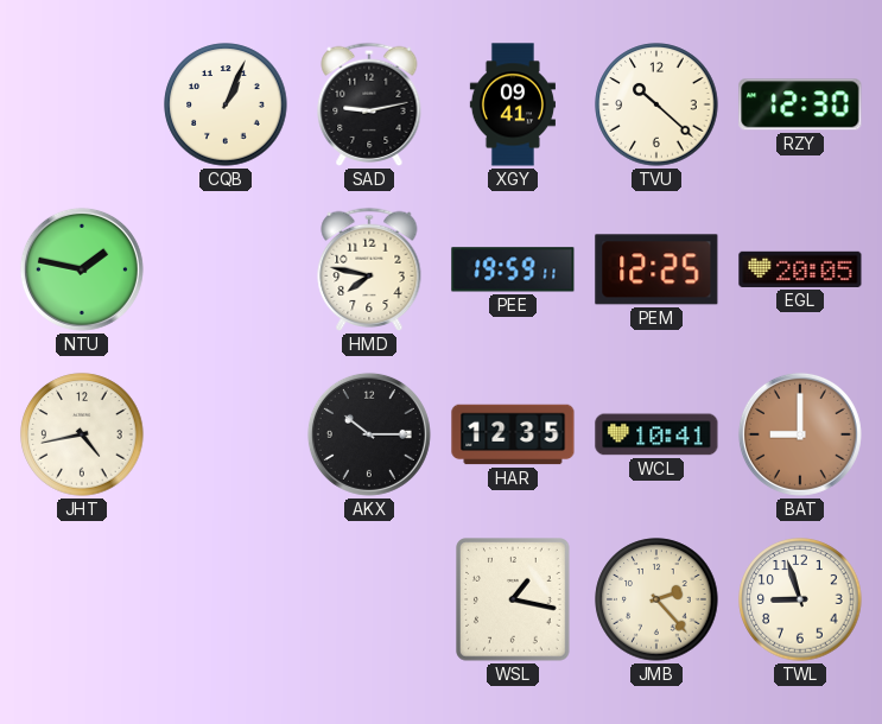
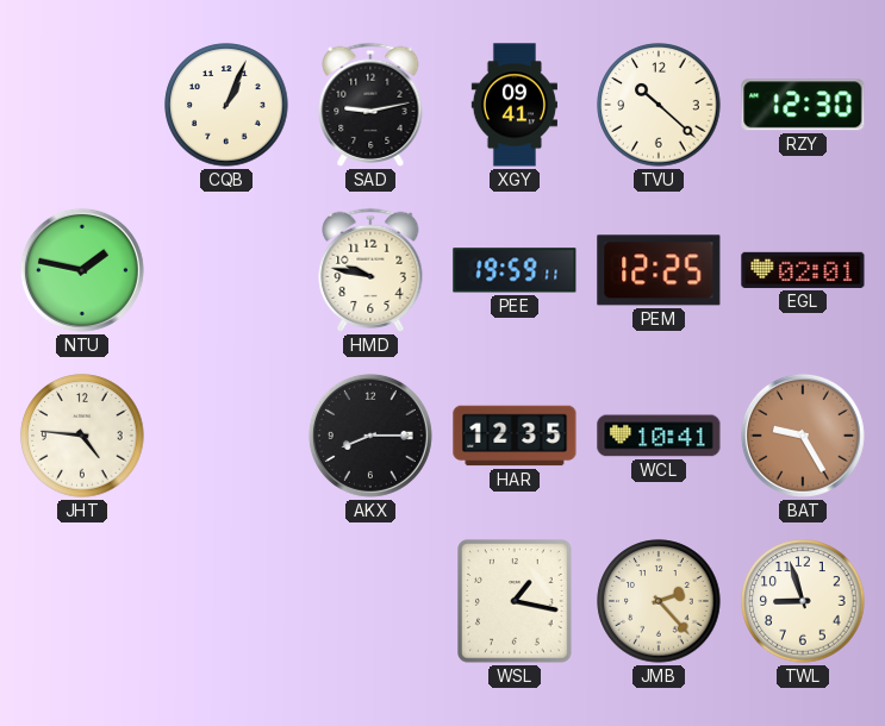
HMD: 7:47 -> 9:47
EGL: 20:05 -> 02:01
JHT: 4:43 -> 4:46
AKX: 10:15 -> 8:15
BAT: 9:00 -> 9:25
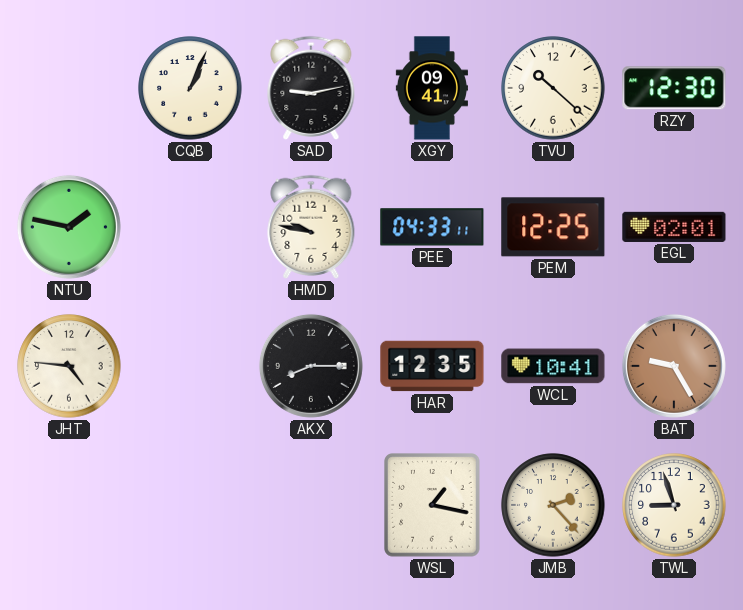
PEE: 19:59 -> 04:33
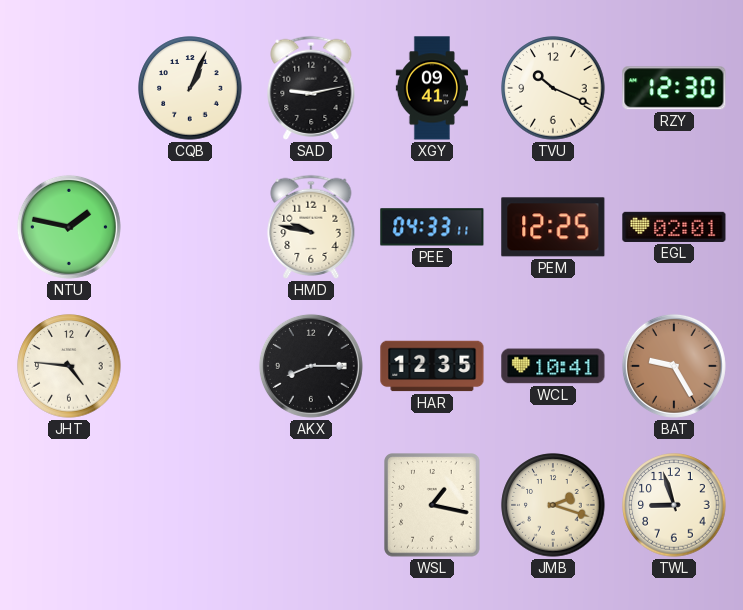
TVU: 10:22 -> 10:19
JMB: 2:23 -> 2:18
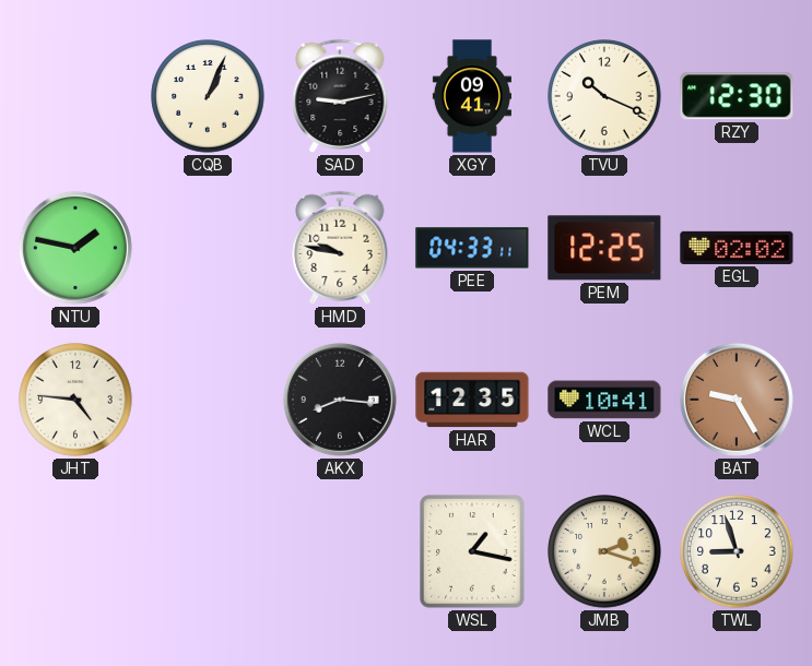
EGL: 02:01 -> 02:02
AKX: 8:15 -> 8:16
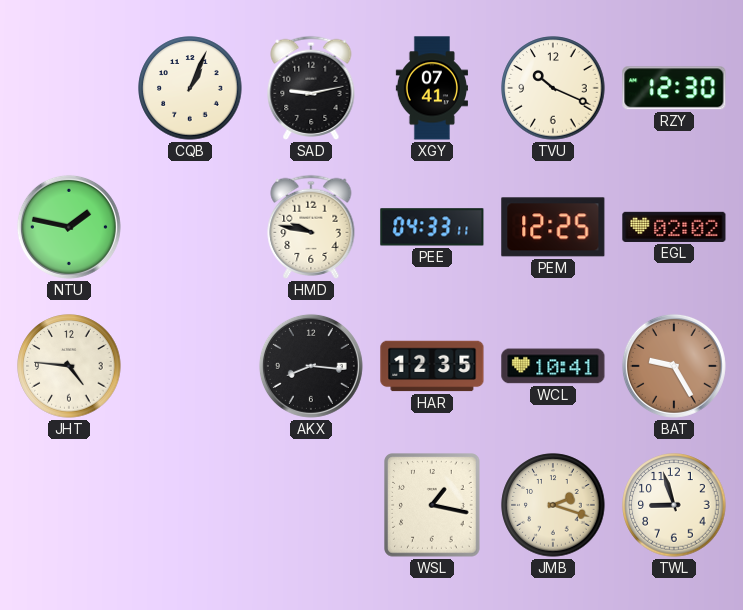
XGY: 09:41 -> 07:41
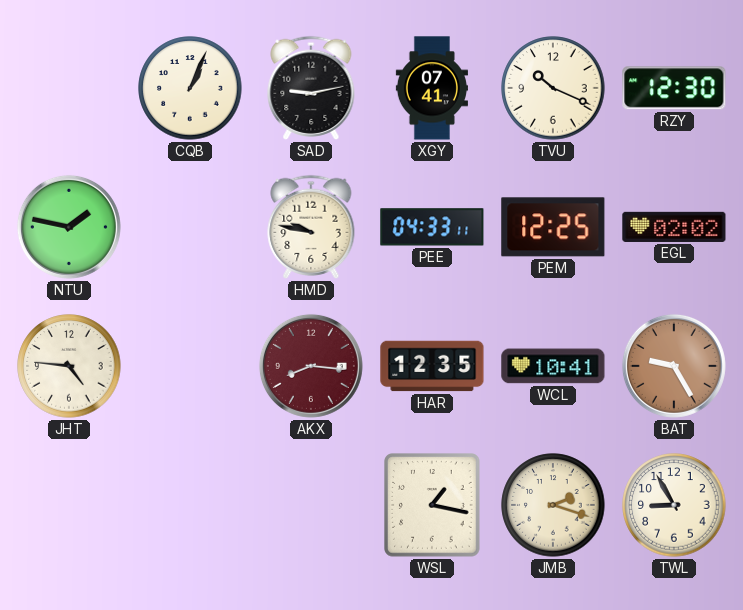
AKX dial: black -> burgundy
TWL: 8:57 -> 8:55
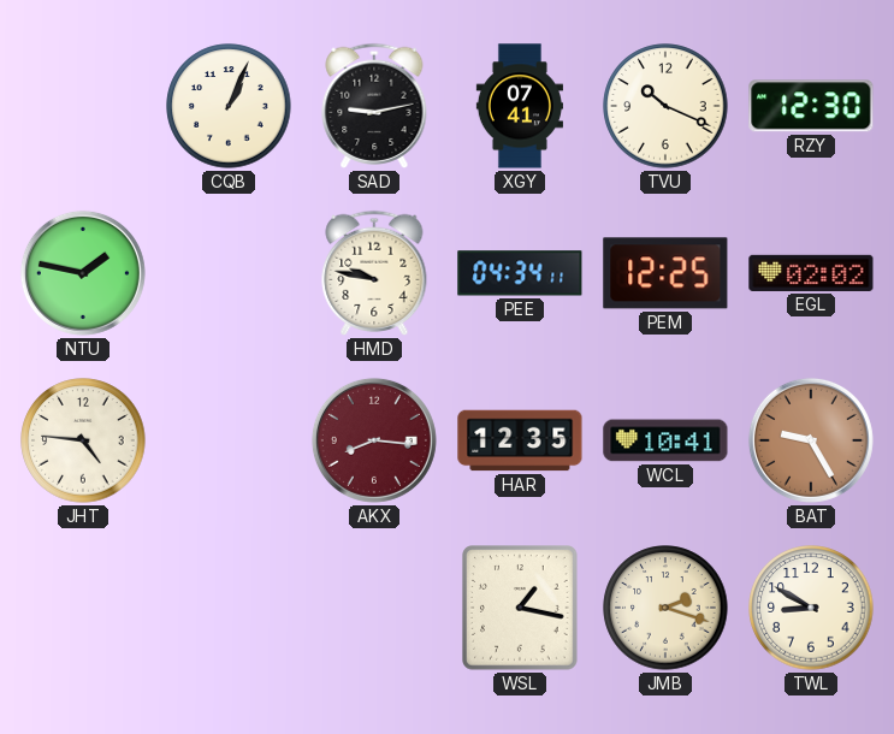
PEE: 04:33 -> 04:34
TWL: 8:55 -> 8:50
